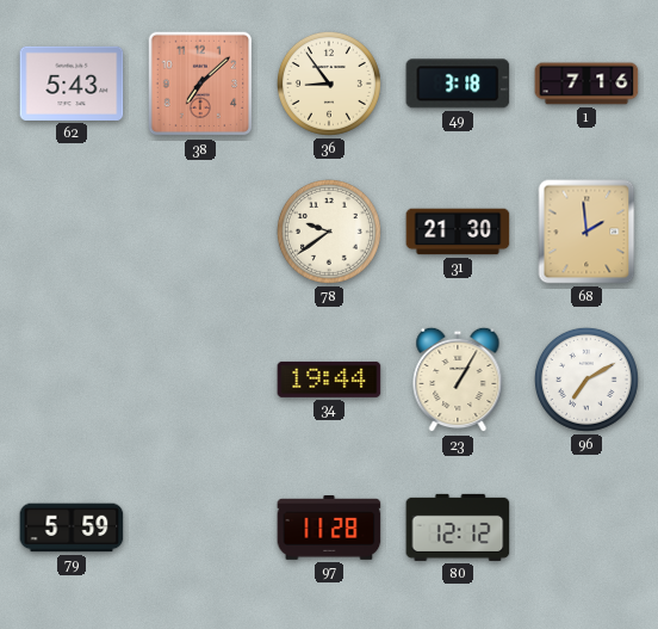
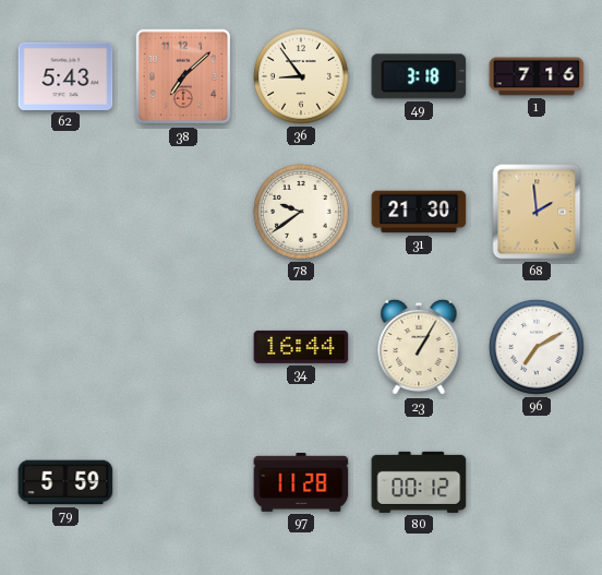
34: 19:44 -> 16:44
80: 12:12 -> 00:12
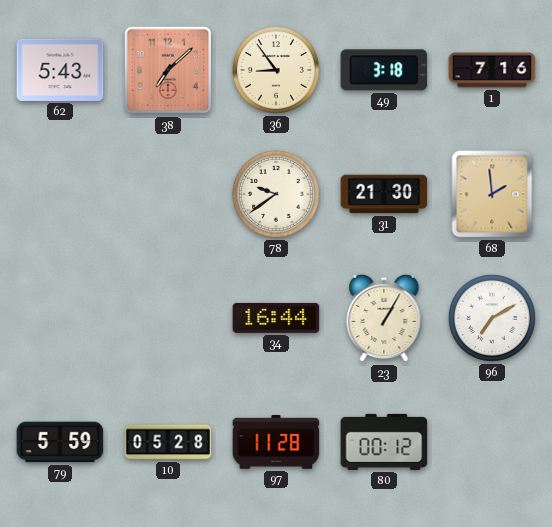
10: none -> 05:28
